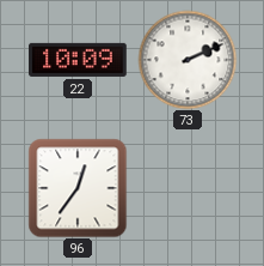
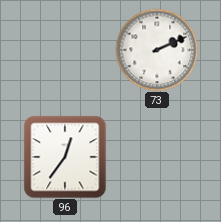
22: 10:09 -> none
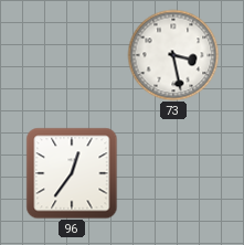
73: 2:11 -> 3:28
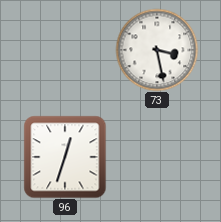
96: 12:36 -> 12:33
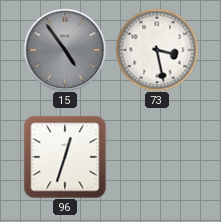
15: none -> 4:54
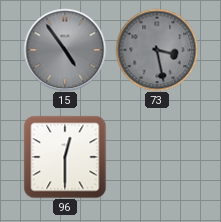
73 dial: white -> grey
96: 12:33 -> 12:30
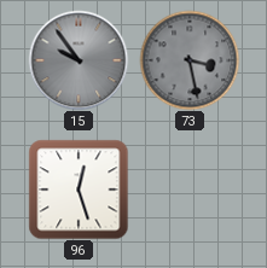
15: 4:54 -> 9:54
96: 12:30 -> 12:27
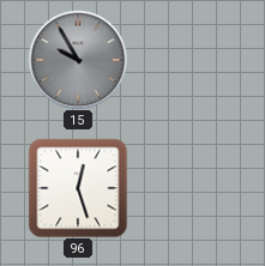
15: 9:54 -> 9:55
73: 3:28 -> none
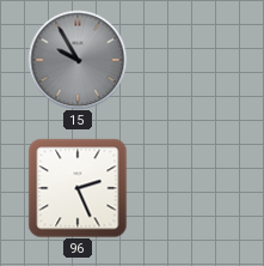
96: 12:27 -> 2:26
